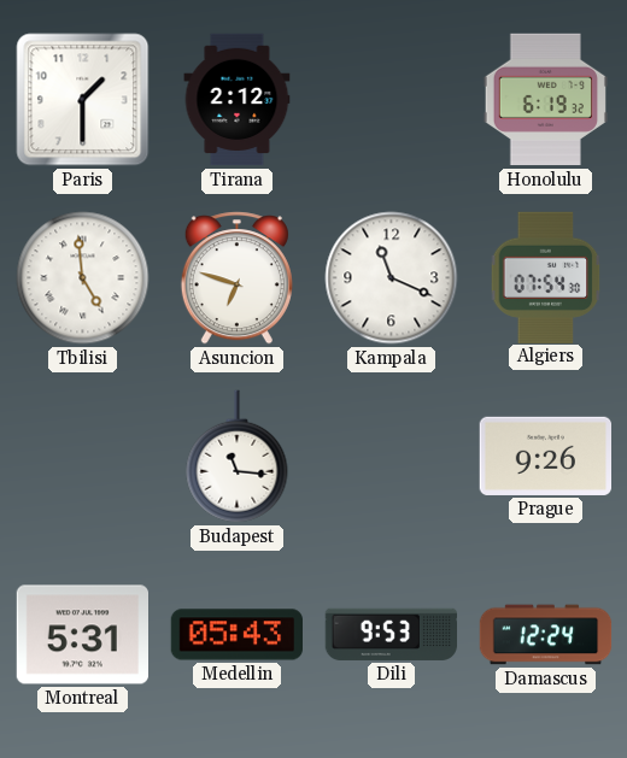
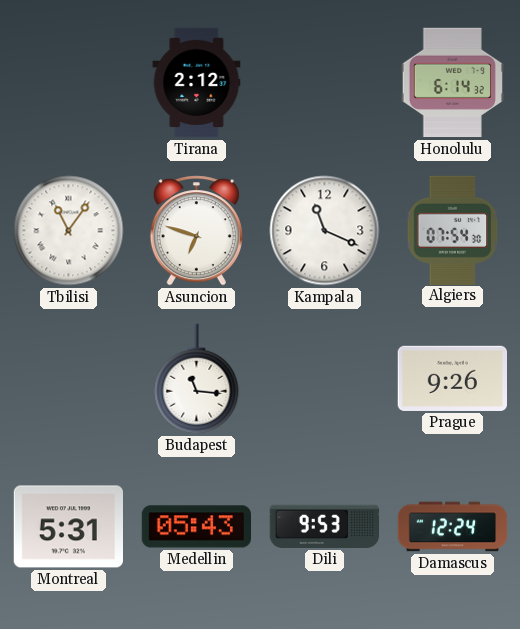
Paris: 1:30 -> none
Honolulu: 6:19 -> 6:14
Tbilisi: 4:59 -> 11:06
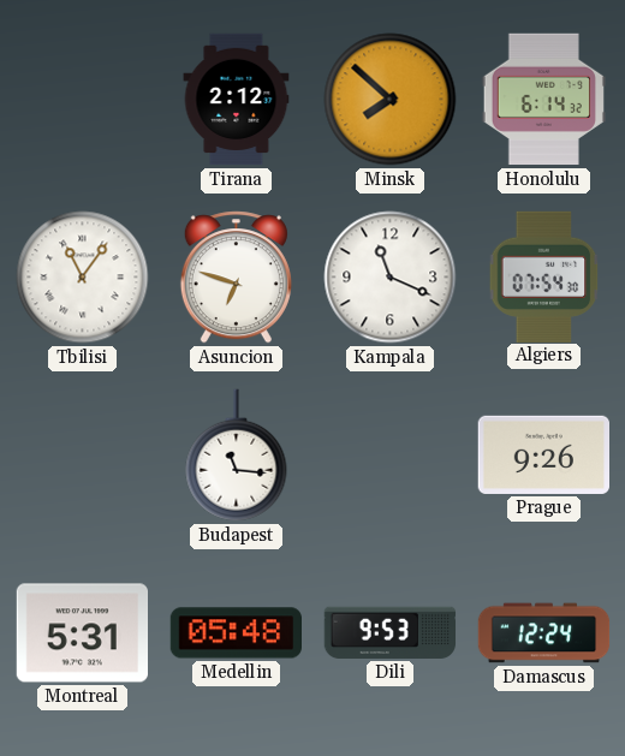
Minsk: none -> 7:52
Medellin: 05:43 -> 05:48
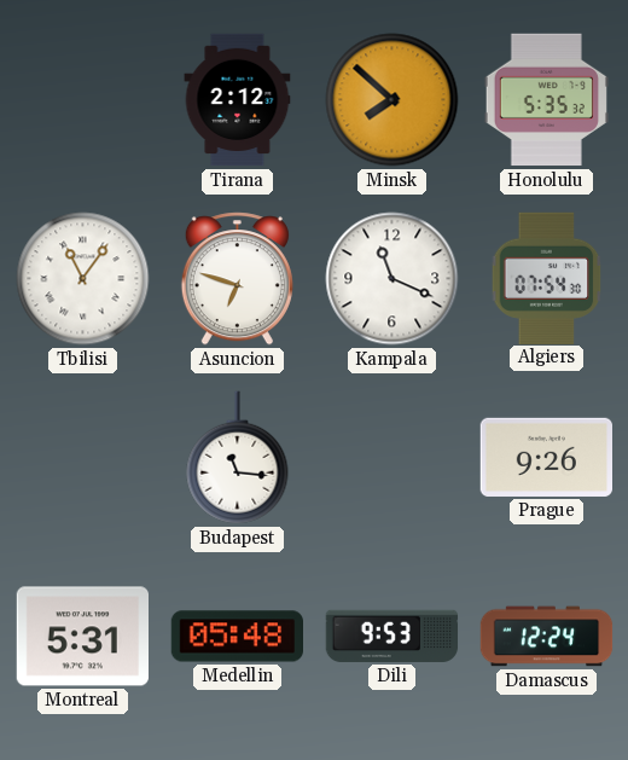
Honolulu: 6:14 -> 5:35
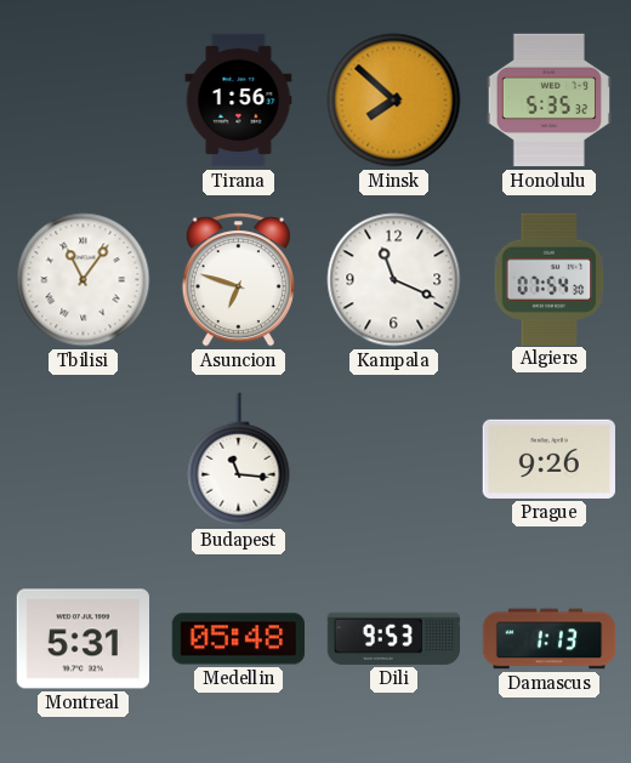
Tirana: 2:12 -> 1:56
Damascus: 12:24 -> 1:13
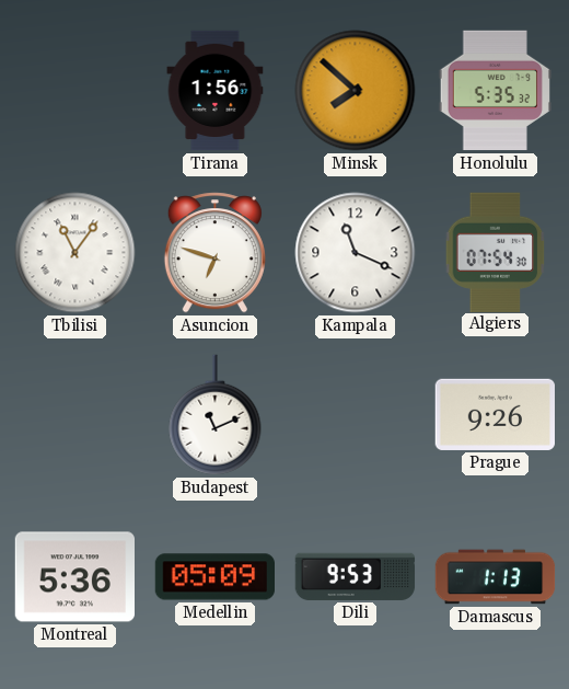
Budapest: 11:16 -> 11:11
Montreal: 5:31 -> 5:36
Medellin: 05:48 -> 05:09
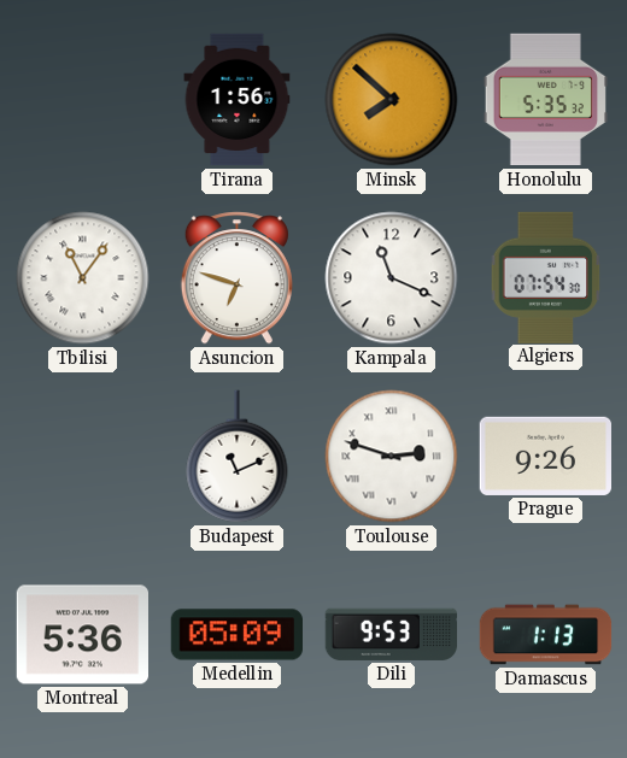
Toulouse: none -> 2:48
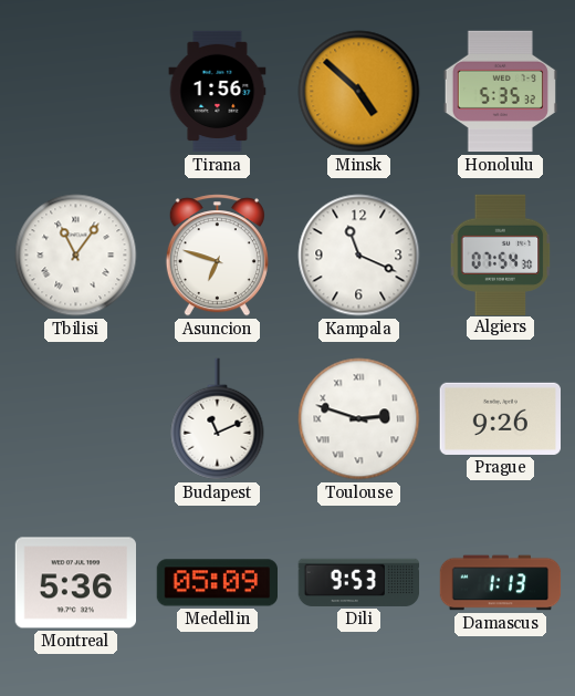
Minsk: 7:52 -> 4:52
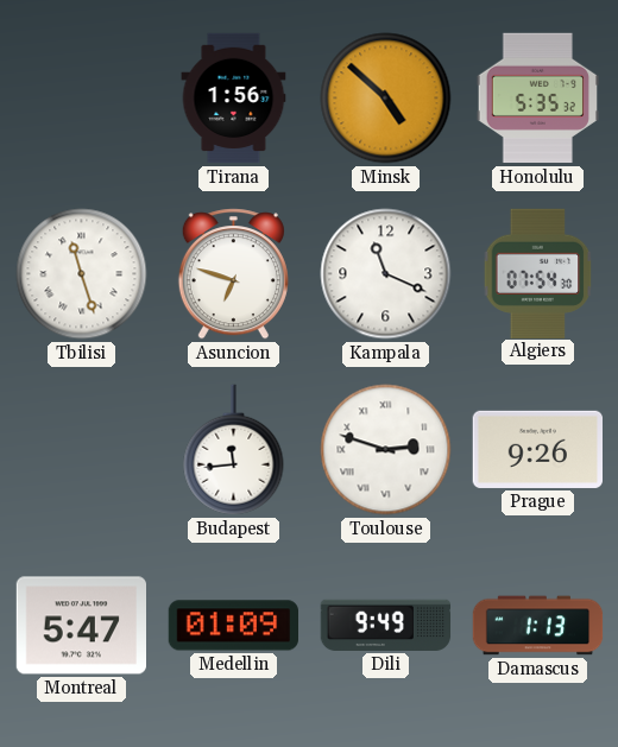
Tbilisi: 11:06 -> 11:27
Budapest: 11:11 -> 11:44
Montreal: 5:36 -> 5:47
Medellin: 05:09 -> 01:09
Dili: 9:53 -> 9:49
